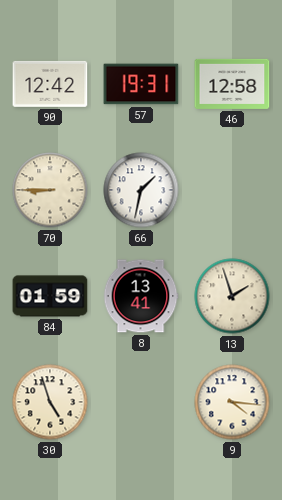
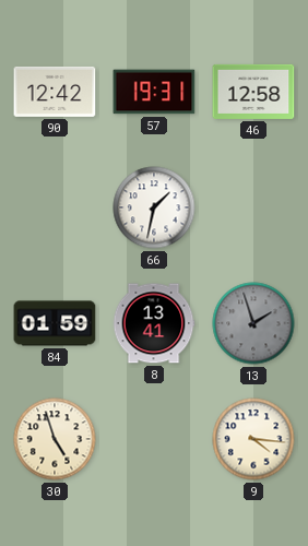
70: 8:45 -> none
13 dial: cream -> grey
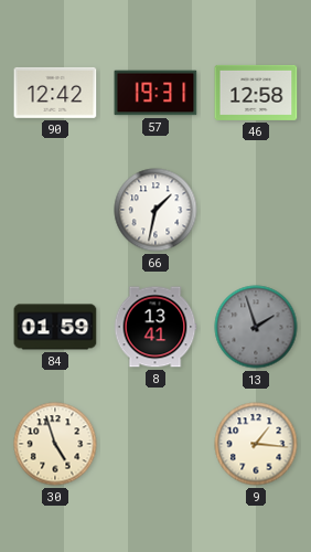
9: 4:16 -> 1:16
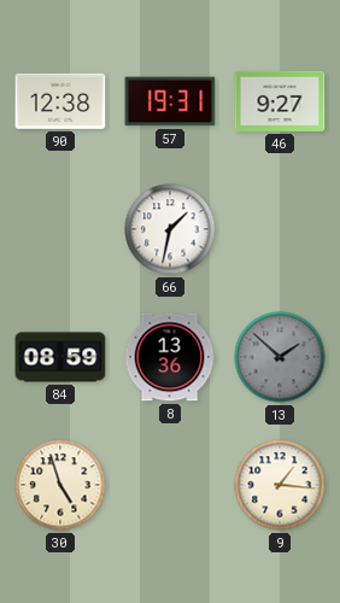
90: 12:42 -> 12:38
46: 12:58 -> 9:27
84: 01:59 -> 08:59
8: 13:41 -> 13:36
13: 1:57 -> 1:52
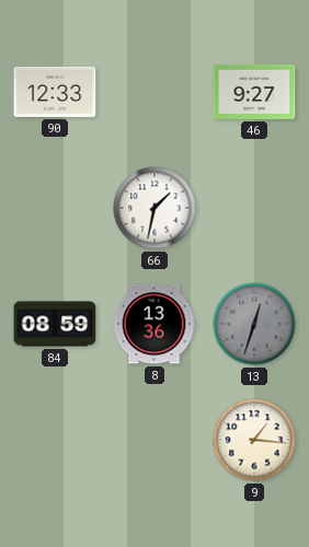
90: 12:38 -> 12:33
57: 19:31 -> none
13: 1:52 -> 12:33
30: 4:57 -> none
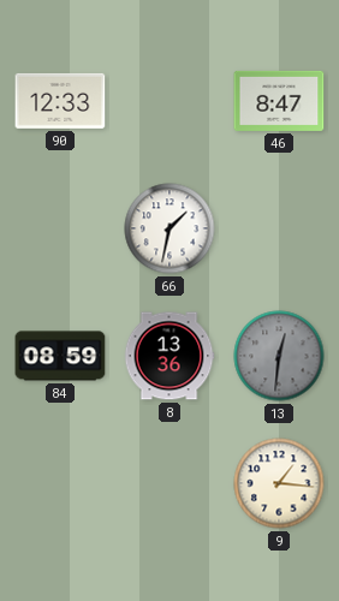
46: 9:27 -> 8:47
13: 12:33 -> 12:31
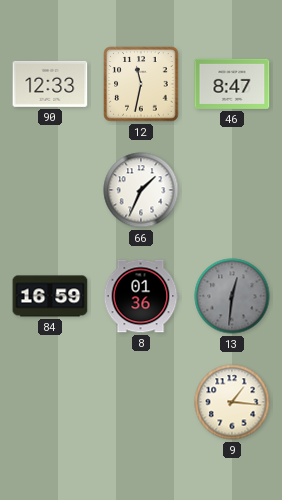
12: none -> 11:32
66: 1:32 -> 1:34
84: 08:59 -> 16:59
8: 13:36 -> 01:36
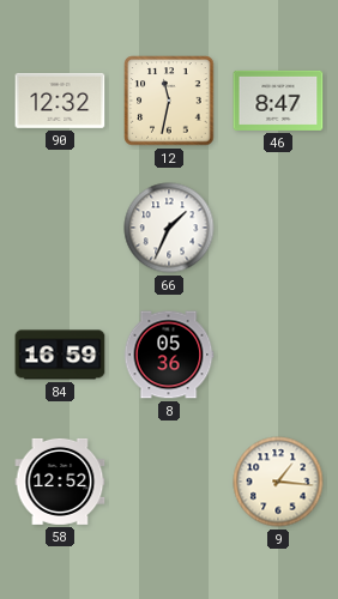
90: 12:33 -> 12:32
8: 01:36 -> 05:36
13: 12:31 -> none
58: none -> 12:52
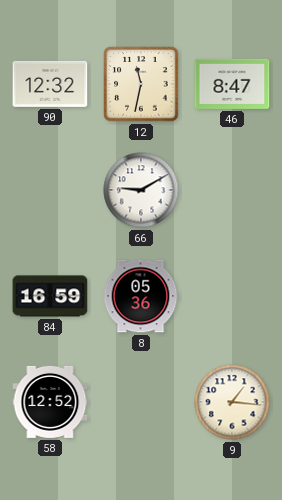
66: 1:34 -> 9:10
